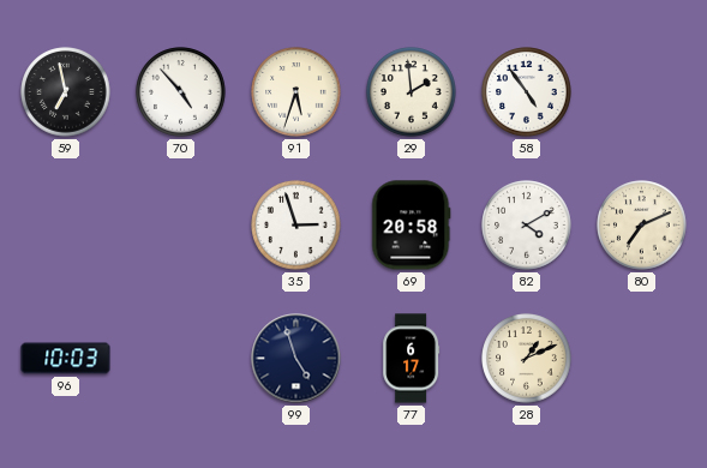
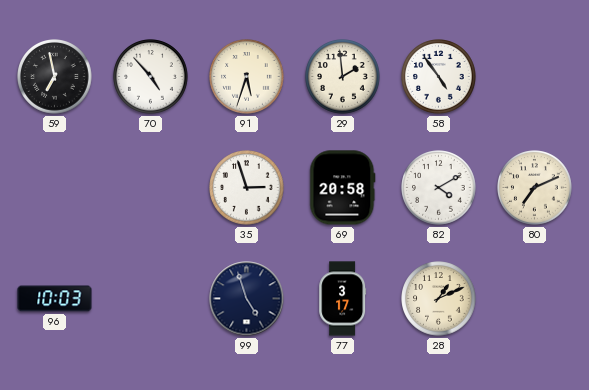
77: 6:17 -> 3:17
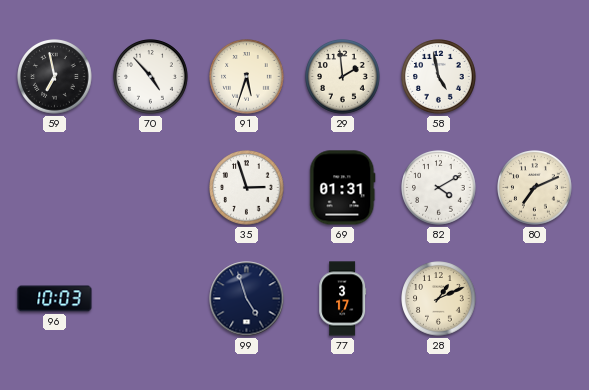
58: 4:54 -> 4:58
69: 20:58 -> 01:31
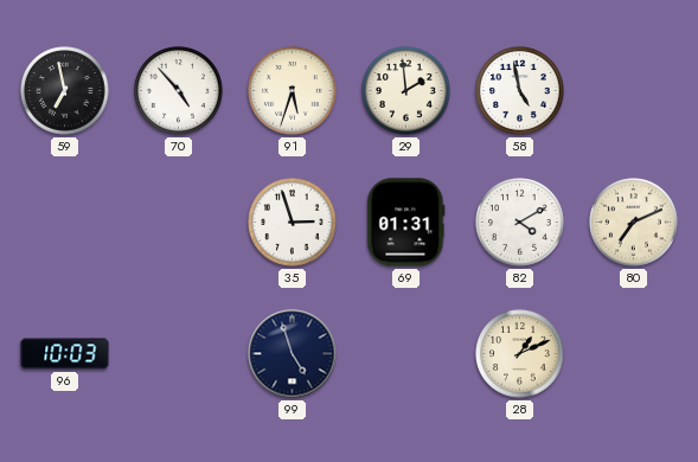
77: 3:17 -> none
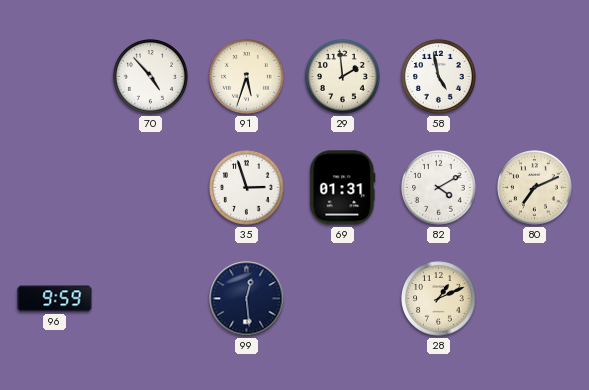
59: 6:58 -> none
96: 10:03 -> 9:59
99: 4:57 -> 12:29
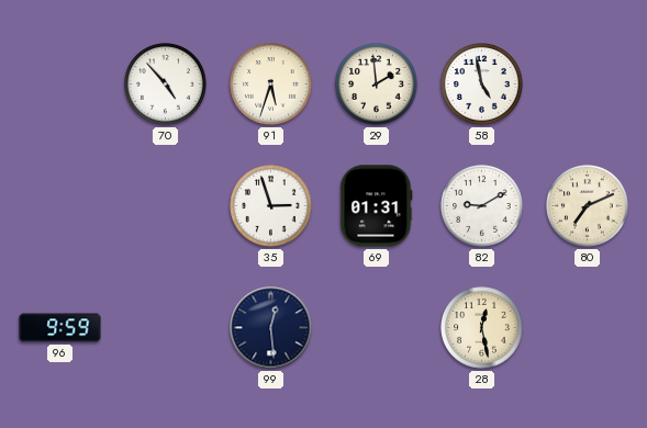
82: 4:10 -> 9:10
28: 1:11 -> 12:28
